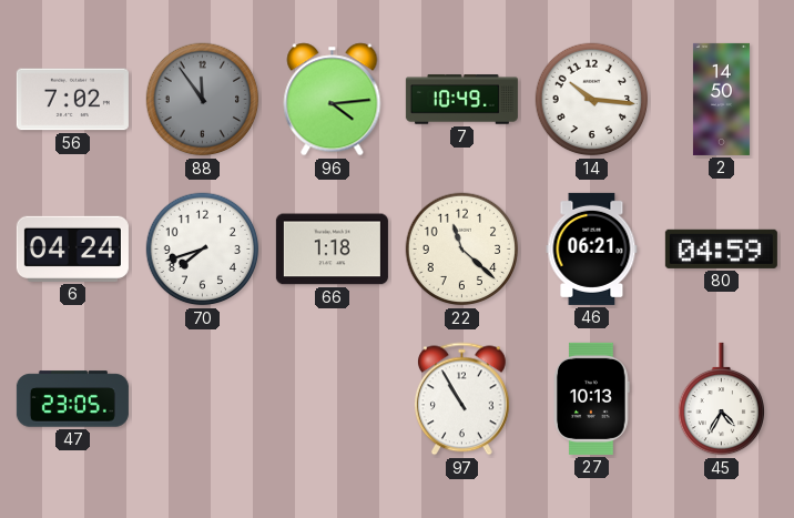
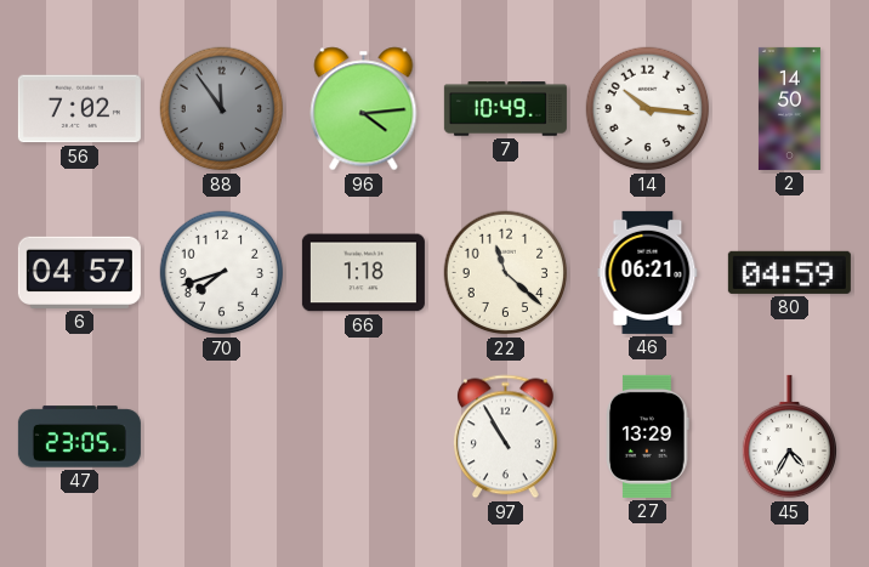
6: 04:24 -> 04:57
27: 10:13 -> 13:29
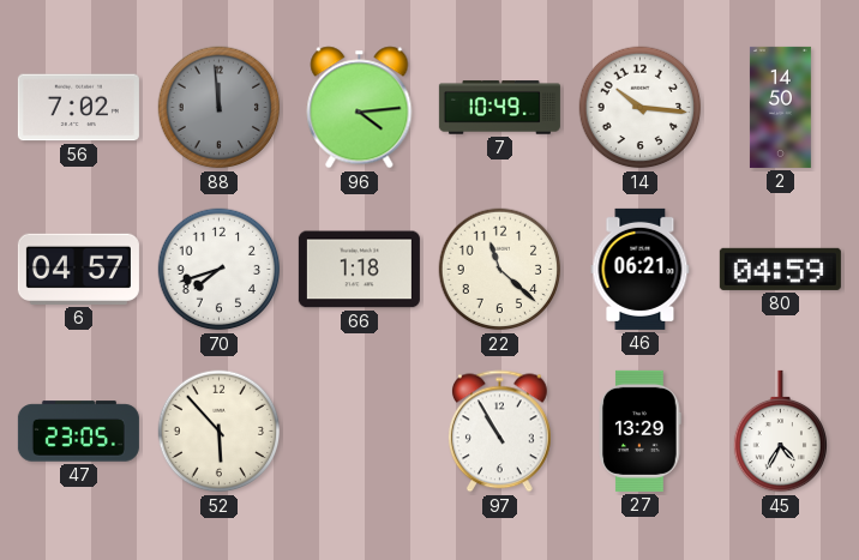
88: 11:54 -> 11:59
52: none -> 5:53
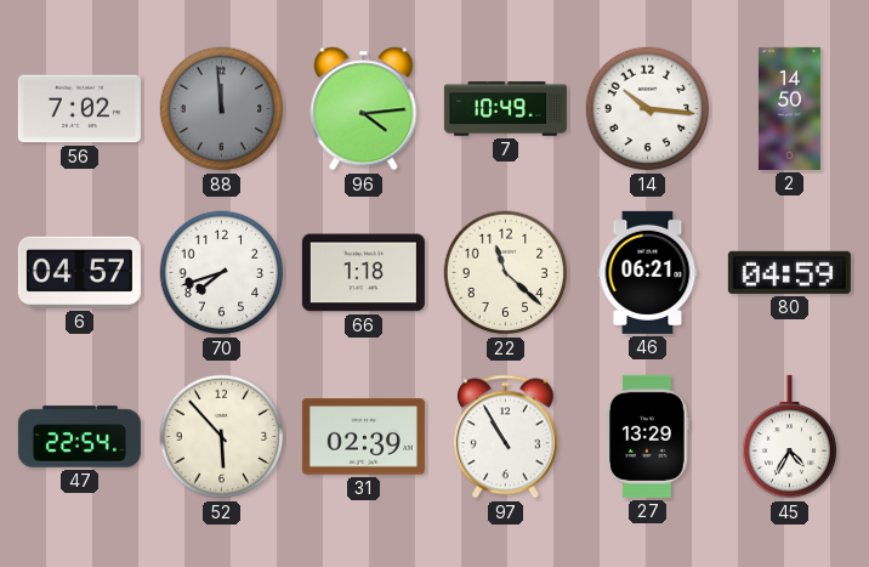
47: 23:05 -> 22:54
31: none -> 02:39
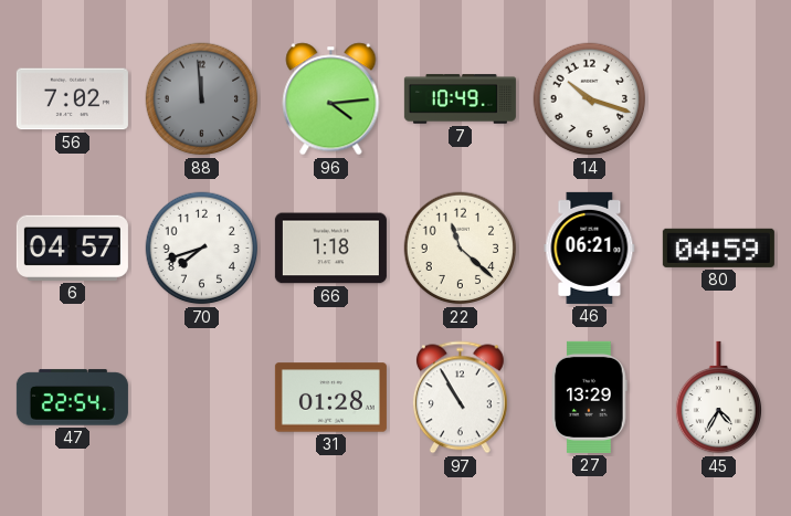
14: 10:16 -> 10:18
2: 14:50 -> none
52: 5:53 -> none
31: 02:39 -> 01:28
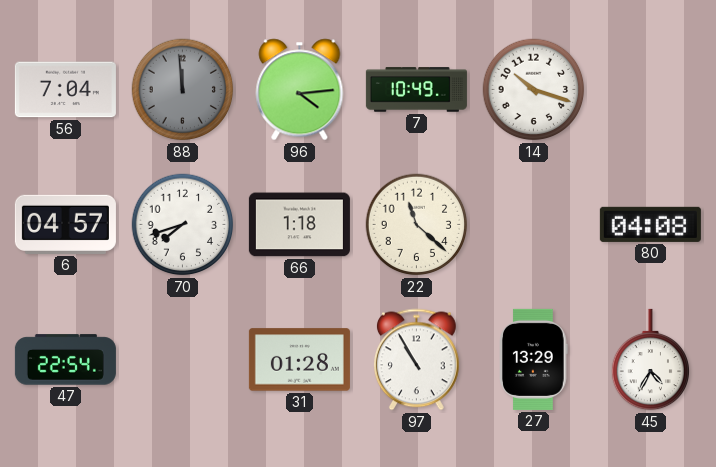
56: 7:02 -> 7:04
46: 06:21 -> none
80: 04:59 -> 04:08
